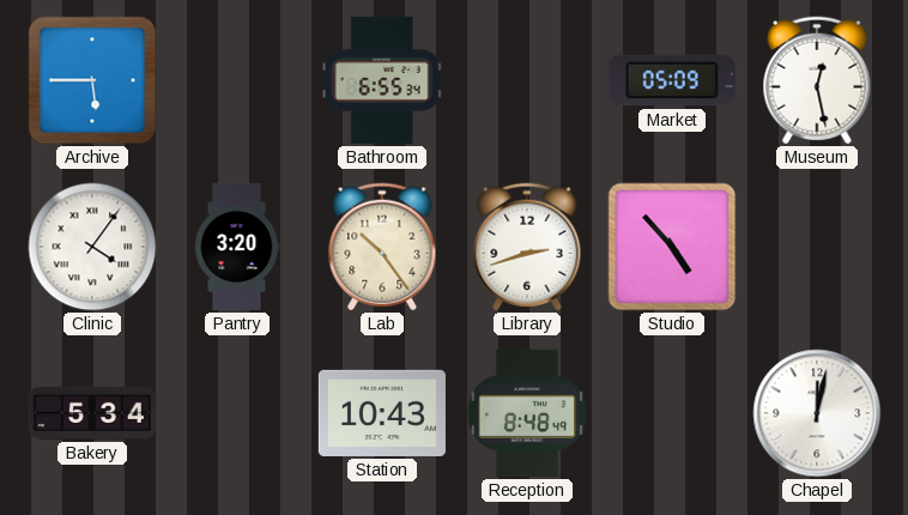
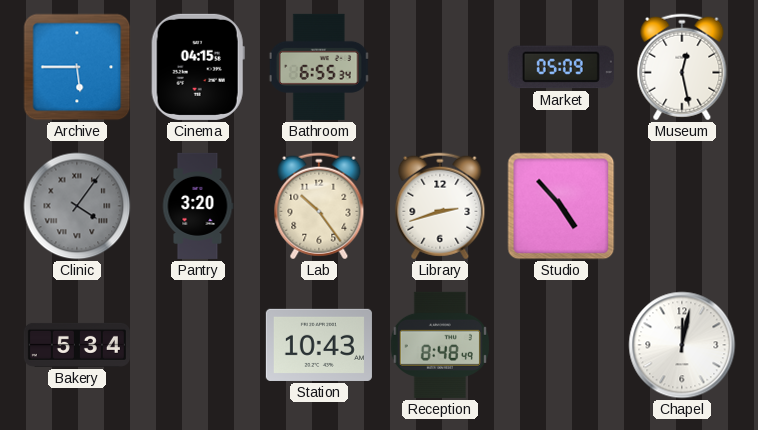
Cinema: none -> 04:15
Clinic dial: white -> grey
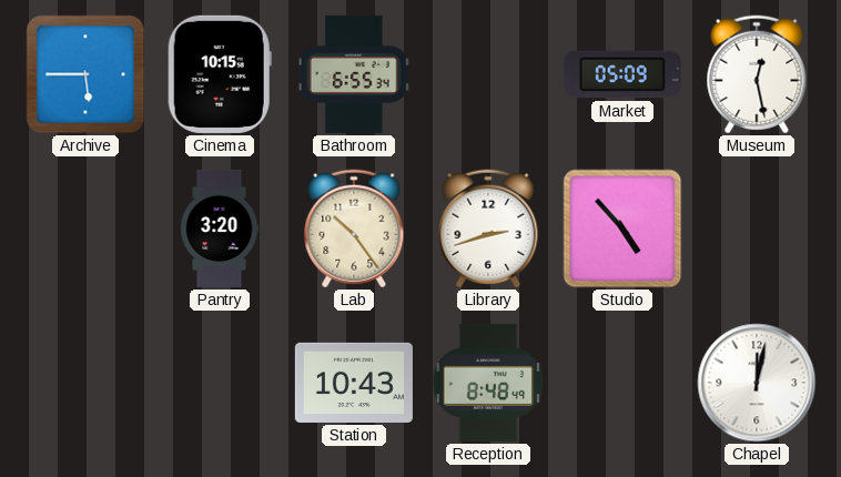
Cinema: 04:15 -> 10:15
Clinic: 4:06 -> none
Bakery: 5:34 -> none
